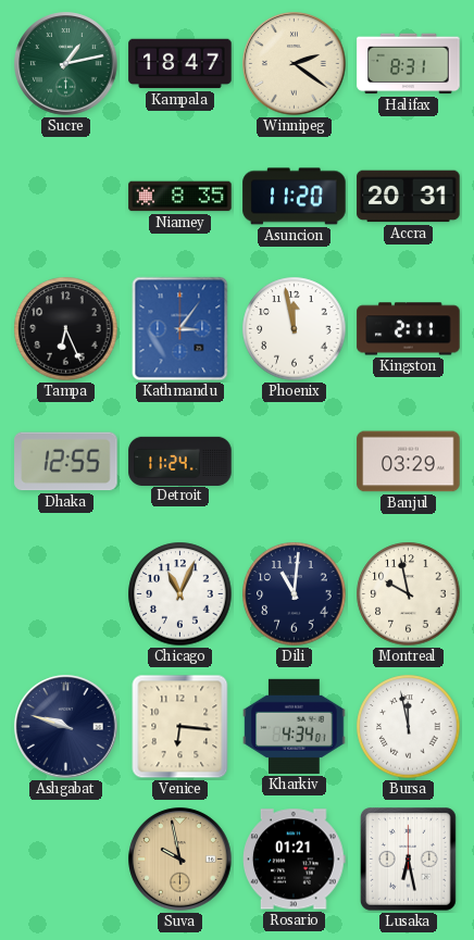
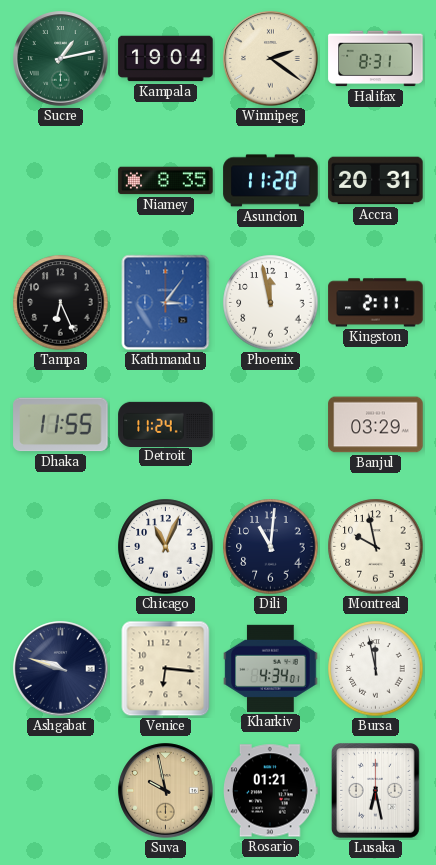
Kampala: 18:47 -> 19:04
Dhaka: 12:55 -> 11:55
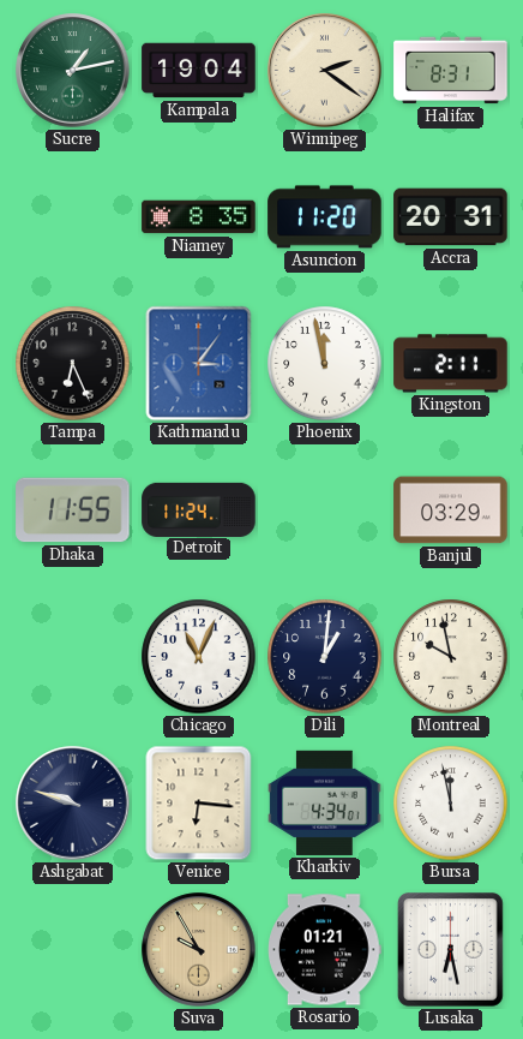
Dili: 11:01 -> 1:01
Suva: 9:58 -> 9:55
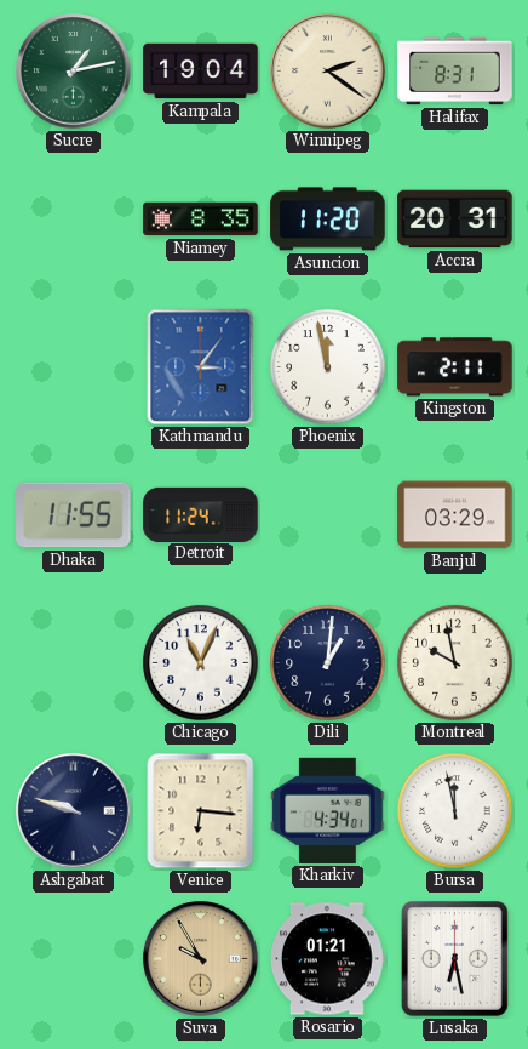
Tampa: 6:26 -> none
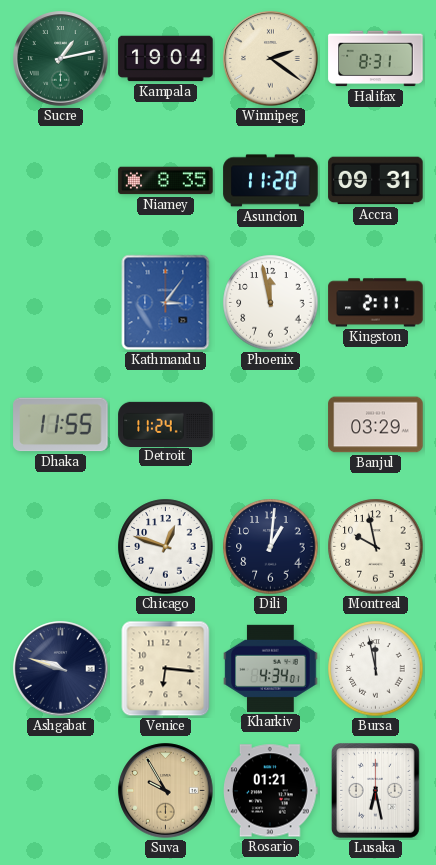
Accra: 20:31 -> 09:31
Chicago: 11:04 -> 12:48
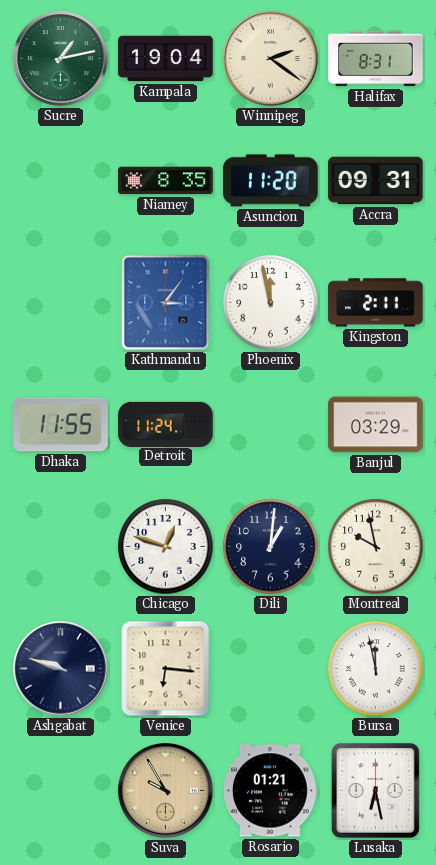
Kharkiv: 4:34 -> none
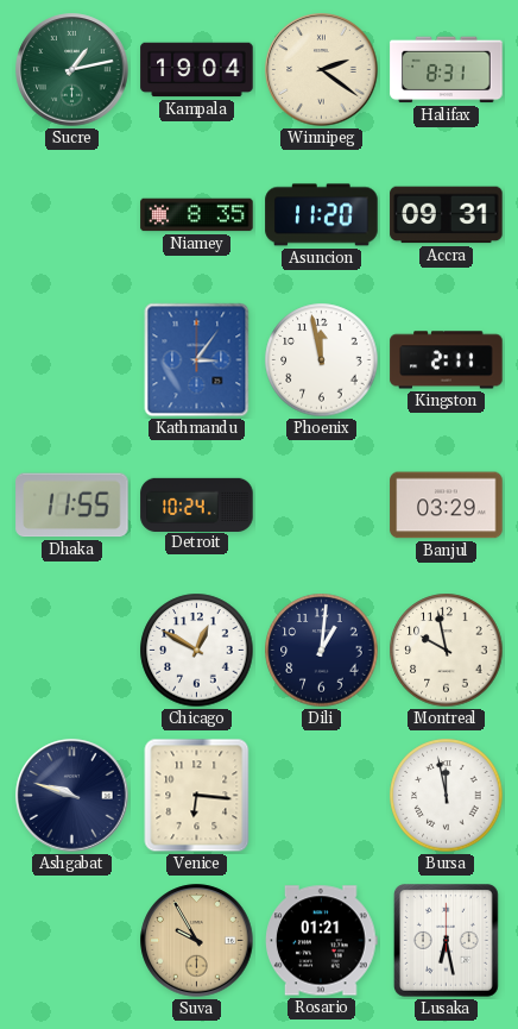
Detroit: 11:24 -> 10:24
Chicago: 12:48 -> 12:50
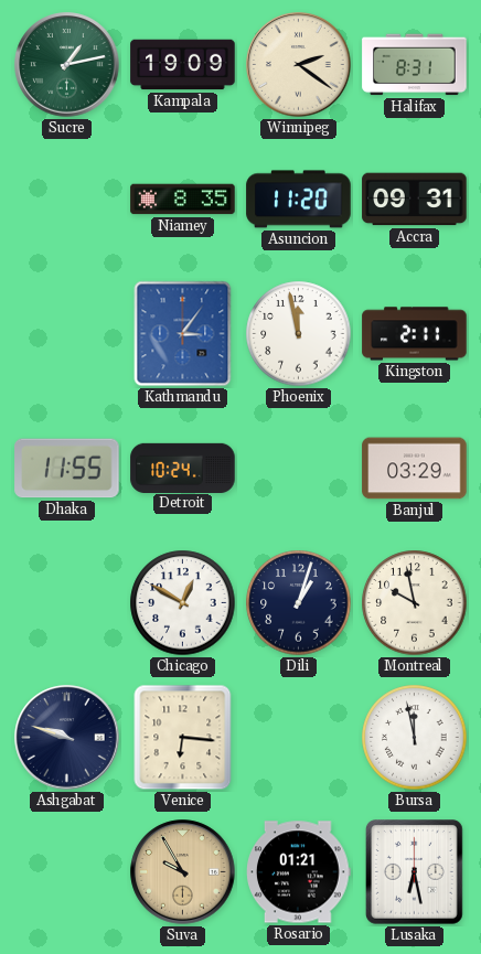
Kampala: 19:04 -> 19:09
Dili: 1:01 -> 1:03
